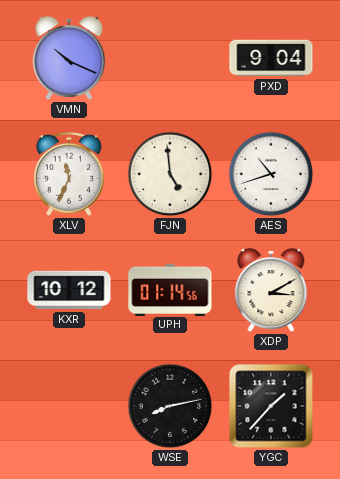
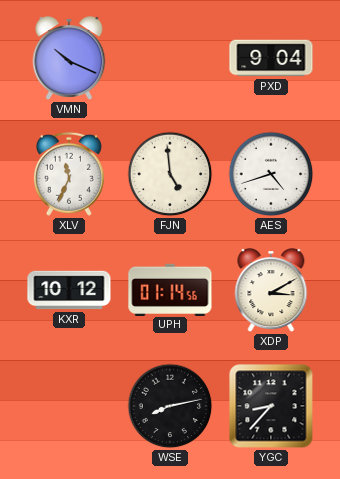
AES: 10:42 -> 4:42
YGC: 1:37 -> 8:37
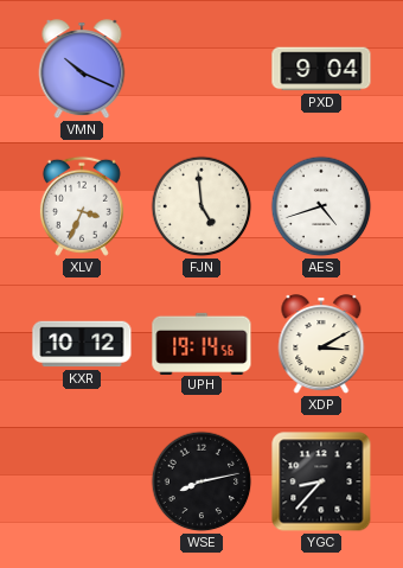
XLV: 11:34 -> 3:34
UPH: 01:14 -> 19:14
